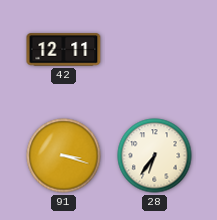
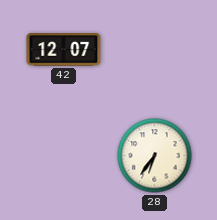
42: 12:11 -> 12:07
91: 3:18 -> none
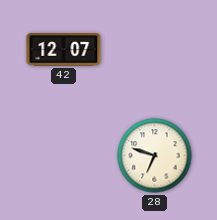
28: 6:36 -> 6:48
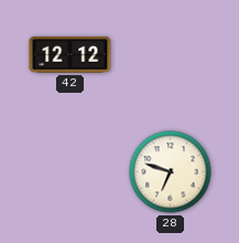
42: 12:07 -> 12:12
